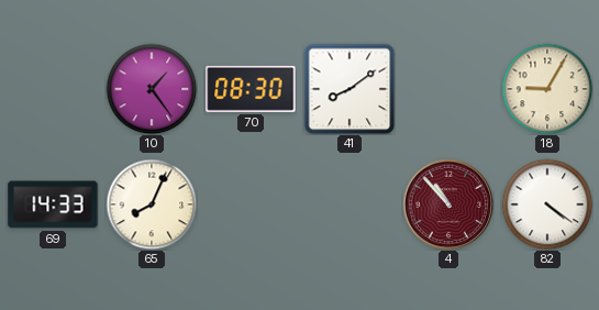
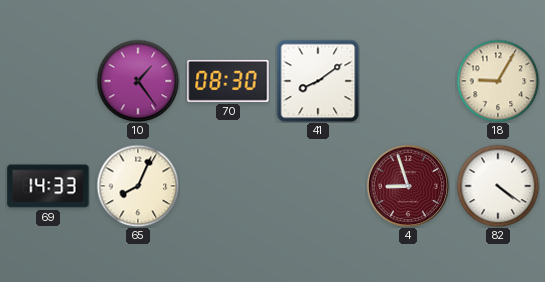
4: 10:53 -> 8:57
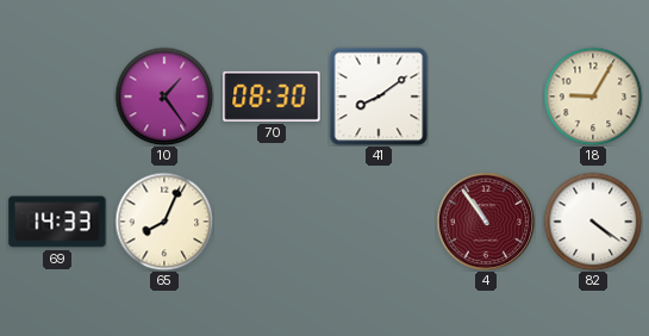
4: 8:57 -> 10:54
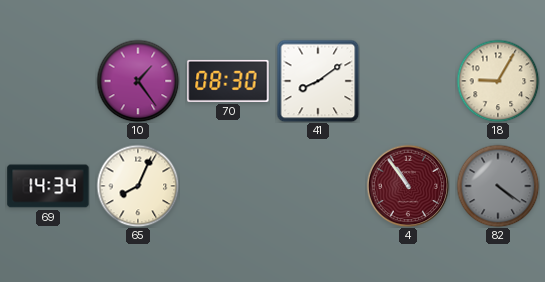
69: 14:33 -> 14:34
82 dial: white -> grey
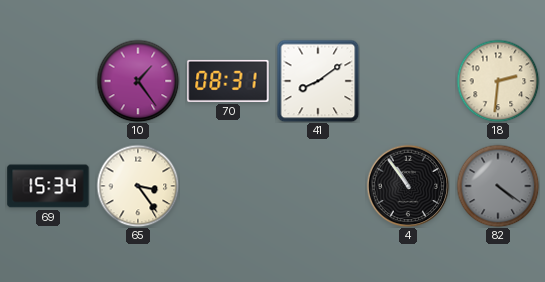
70: 08:30 -> 08:31
18: 9:05 -> 2:31
69: 14:34 -> 15:34
65: 8:04 -> 3:24
4 dial: burgundy -> black
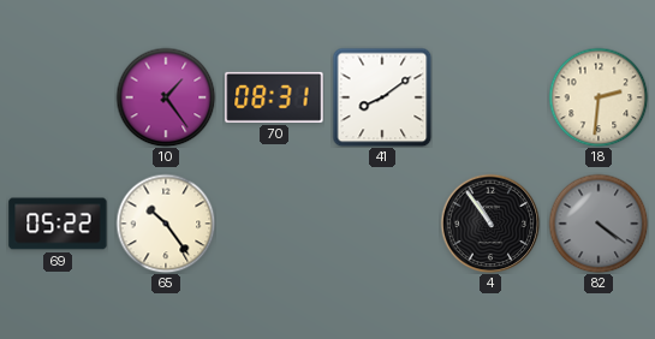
69: 15:34 -> 05:22
65: 3:24 -> 10:24
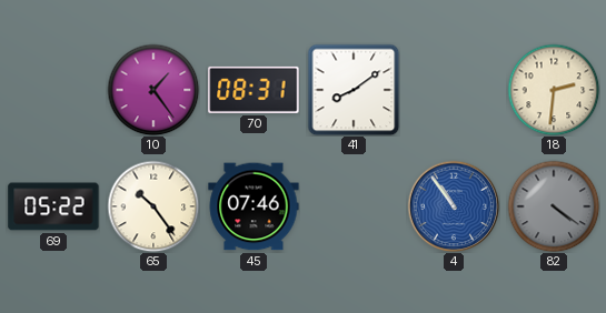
45: none -> 07:46
4 dial: black -> blue
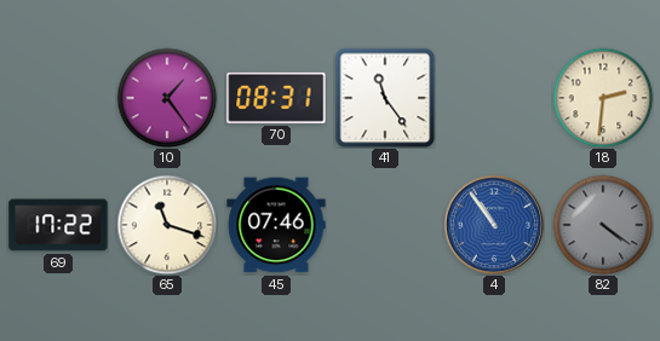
41: 8:09 -> 11:24
69: 05:22 -> 17:22
65: 10:24 -> 11:18
